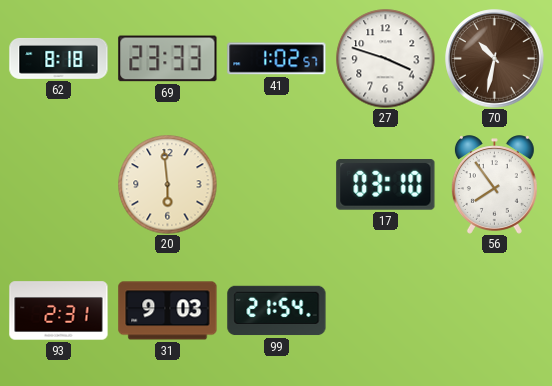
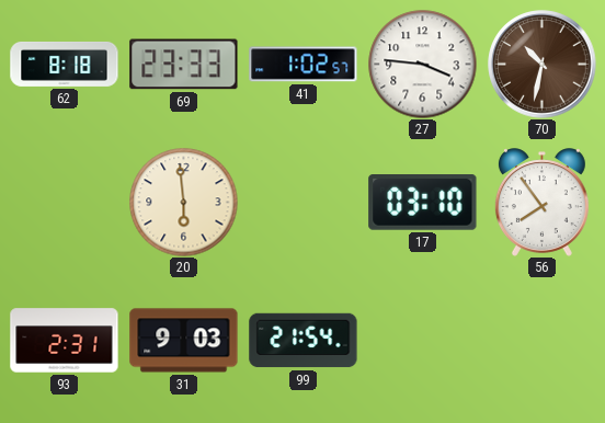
27: 3:48 -> 3:46
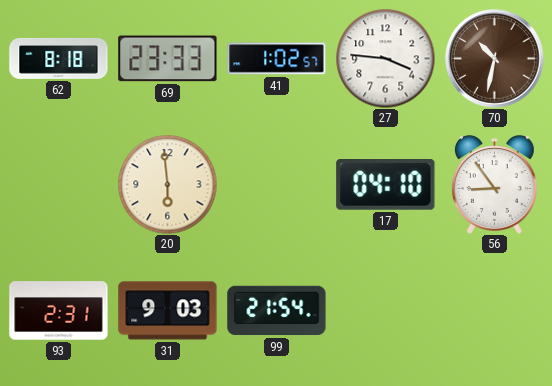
17: 03:10 -> 04:10
56: 7:54 -> 8:54
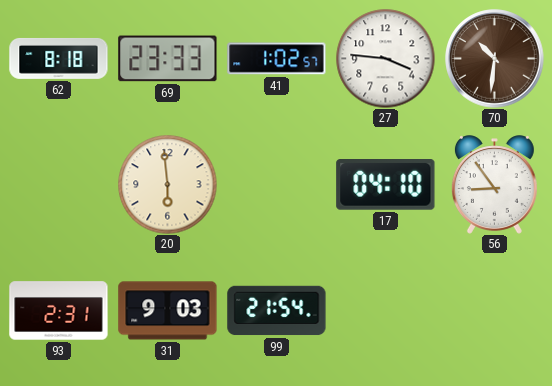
70: 10:32 -> 10:31
